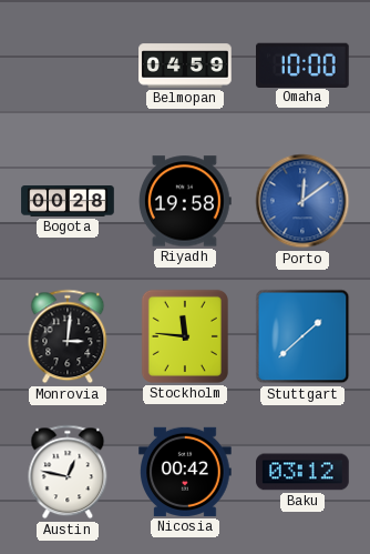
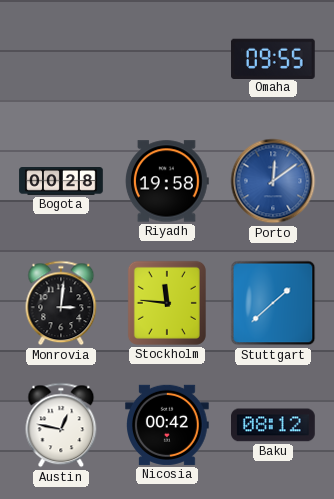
Belmopan: 04:59 -> none
Omaha: 10:00 -> 09:55
Baku: 03:12 -> 08:12
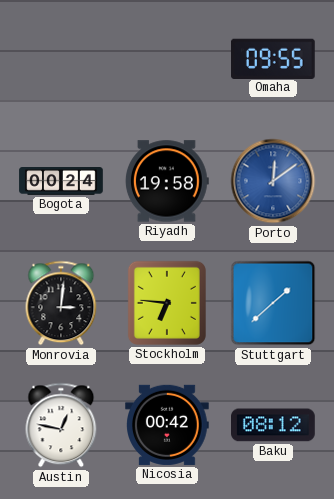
Bogota: 00:28 -> 00:24
Stockholm: 11:46 -> 6:46
